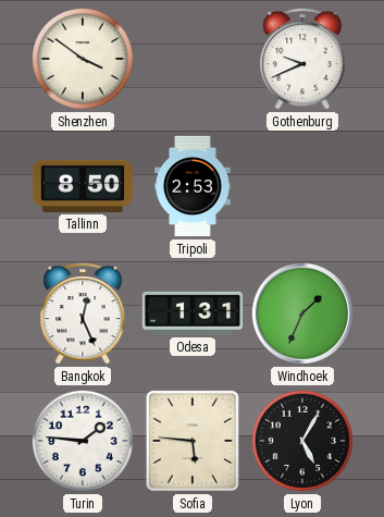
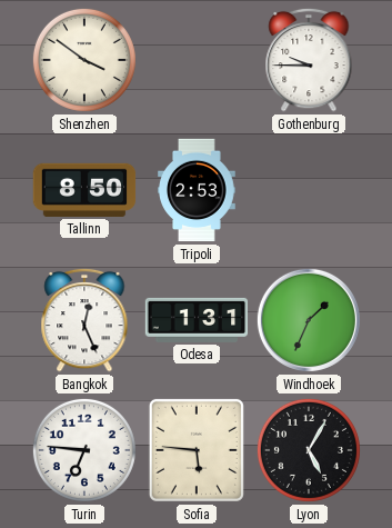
Gothenburg: 9:41 -> 9:45
Turin: 1:46 -> 6:46
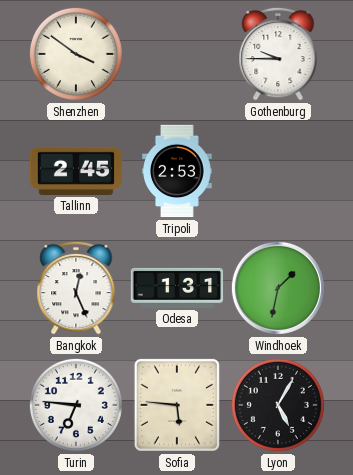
Tallinn: 8:50 -> 2:45
Windhoek: 1:34 -> 1:32
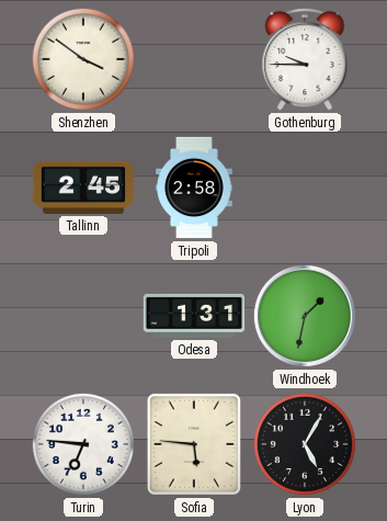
Tripoli: 2:53 -> 2:58
Bangkok: 12:26 -> none
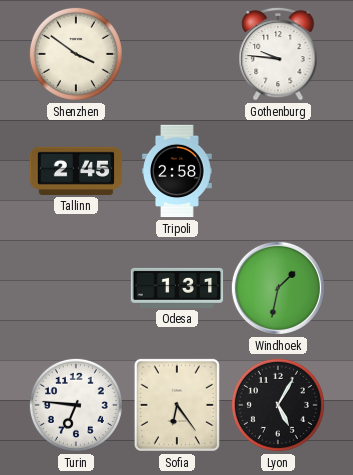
Gothenburg: 9:45 -> 9:46
Sofia: 5:46 -> 6:24
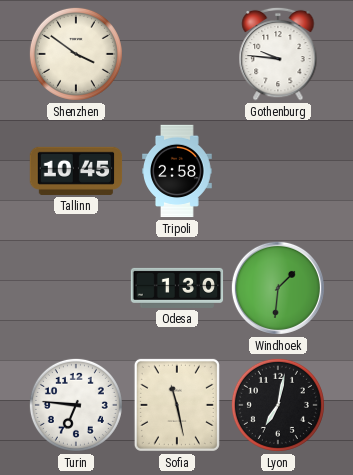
Tallinn: 2:45 -> 10:45
Odesa: 1:31 -> 1:30
Windhoek: 1:32 -> 1:31
Sofia: 6:24 -> 11:28
Lyon: 5:05 -> 7:02
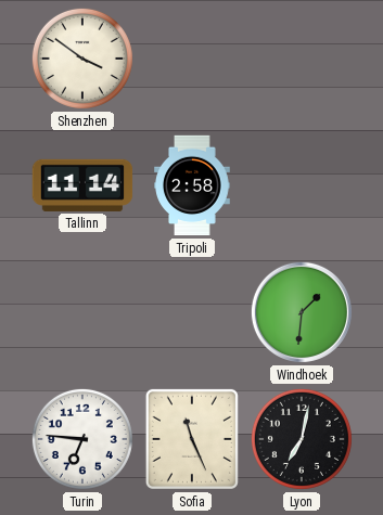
Gothenburg: 9:46 -> none
Tallinn: 10:45 -> 11:14
Odesa: 1:30 -> none
Sofia: 11:28 -> 11:26
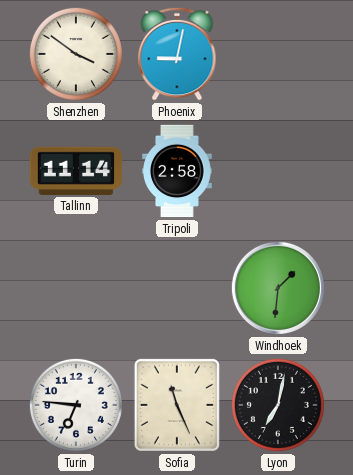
Phoenix: none -> 9:02
